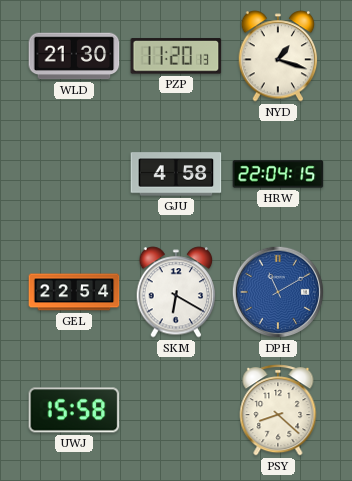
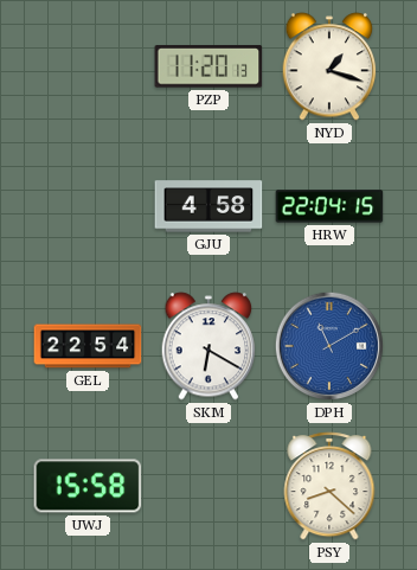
WLD: 21:30 -> none
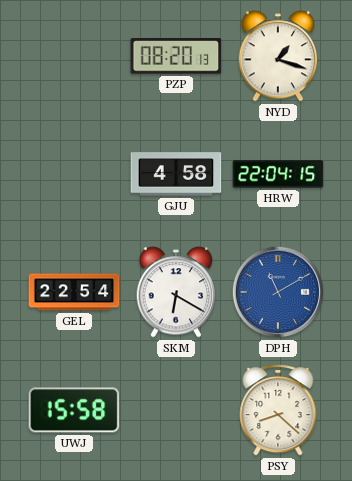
PZP: 11:20 -> 08:20
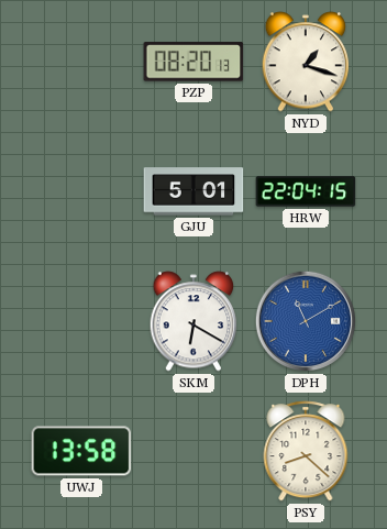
GJU: 4:58 -> 5:01
GEL: 22:54 -> none
UWJ: 15:58 -> 13:58
